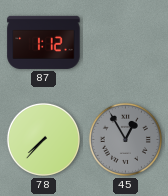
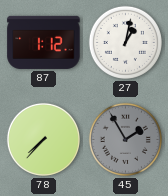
27: none -> 1:02
45: 12:55 -> 1:55
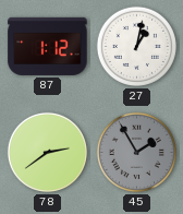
78: 7:37 -> 2:39
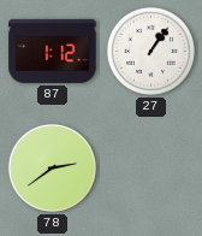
27: 1:02 -> 1:06
45: 1:55 -> none
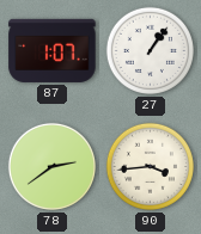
87: 1:12 -> 1:07
90: none -> 3:44
